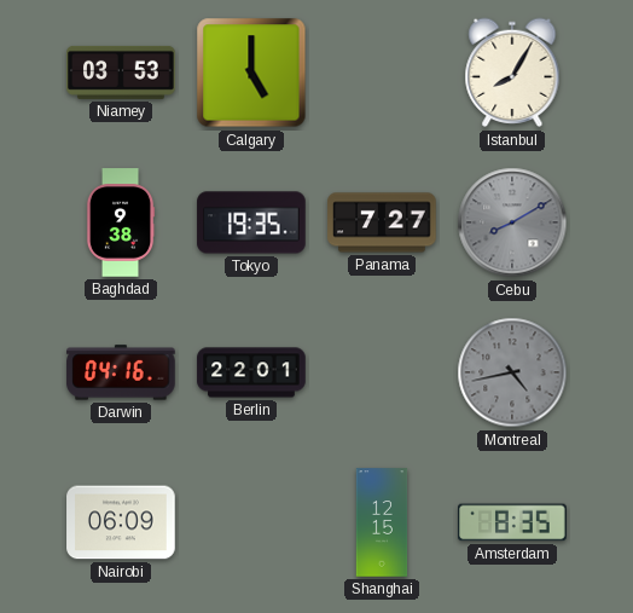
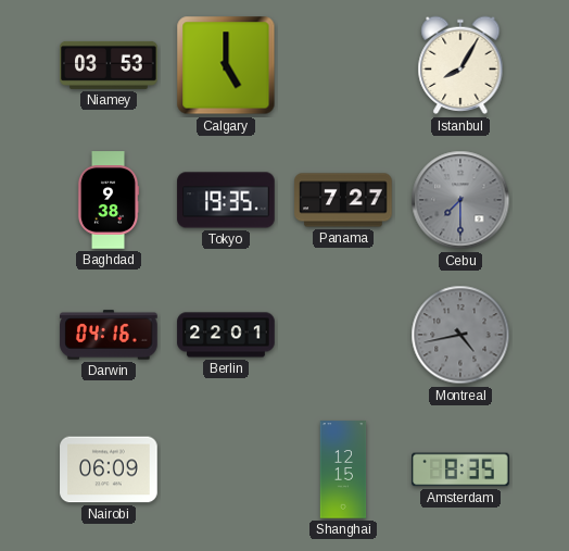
Cebu: 8:10 -> 7:30
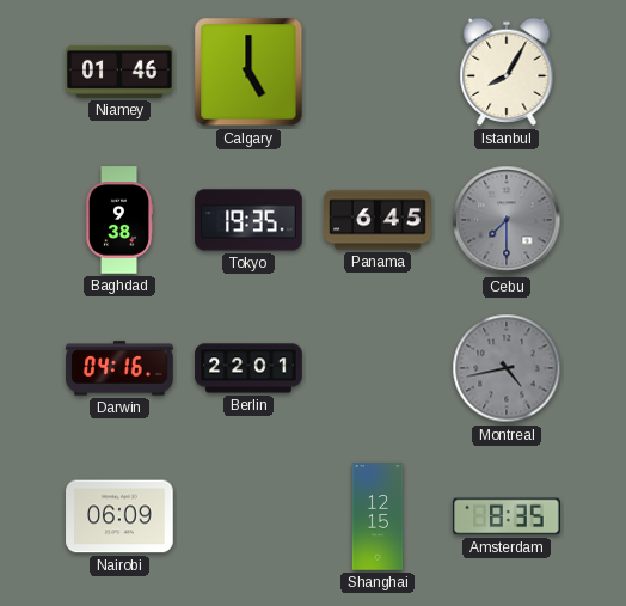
Niamey: 03:53 -> 01:46
Panama: 7:27 -> 6:45
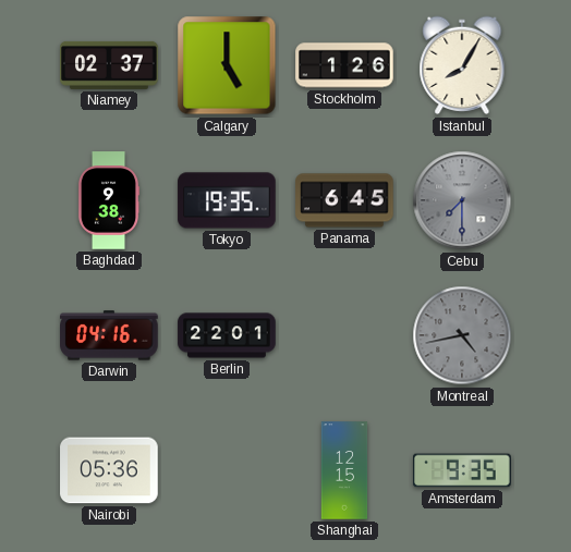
Niamey: 01:46 -> 02:37
Stockholm: none -> 1:26
Nairobi: 06:09 -> 05:36
Amsterdam: 8:35 -> 9:35
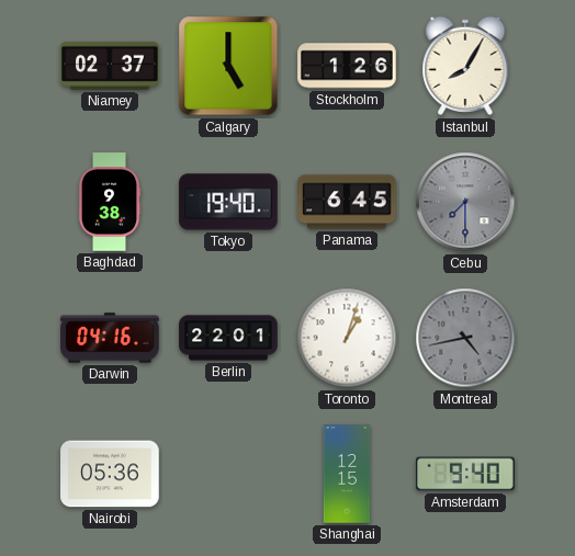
Tokyo: 19:35 -> 19:40
Toronto: none -> 1:03
Amsterdam: 9:35 -> 9:40
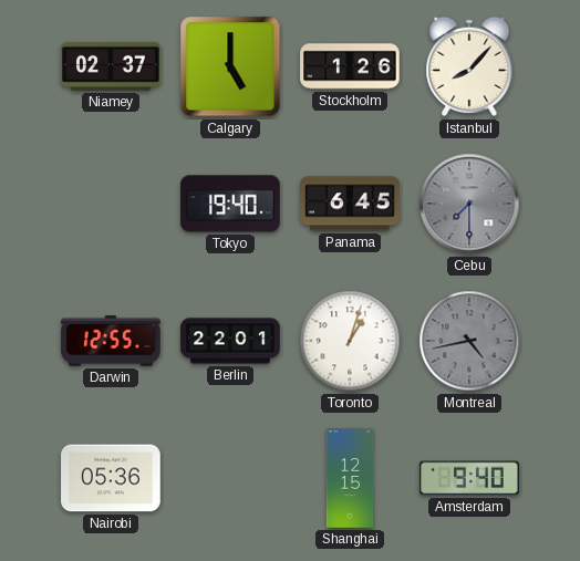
Istanbul: 8:05 -> 8:07
Baghdad: 9:38 -> none
Darwin: 04:16 -> 12:55
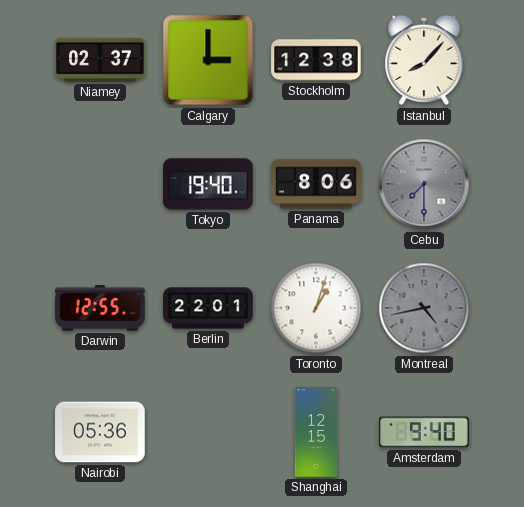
Calgary: 5:00 -> 3:00
Stockholm: 1:26 -> 12:38
Panama: 6:45 -> 8:06
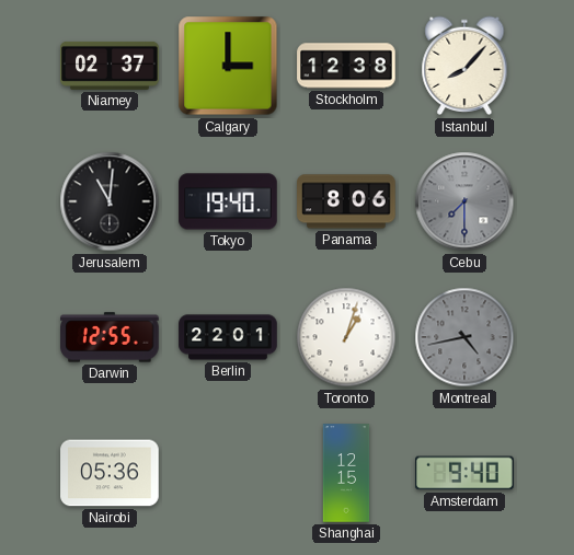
Jerusalem: none -> 11:01
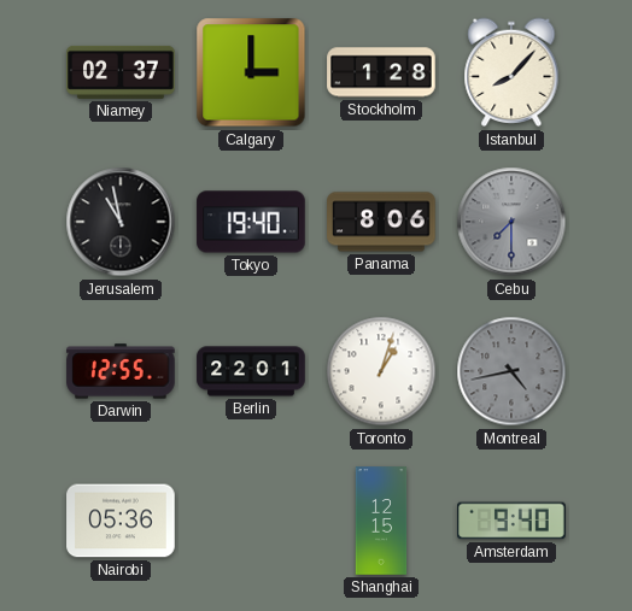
Stockholm: 12:38 -> 1:28
Jerusalem: 11:01 -> 10:58
